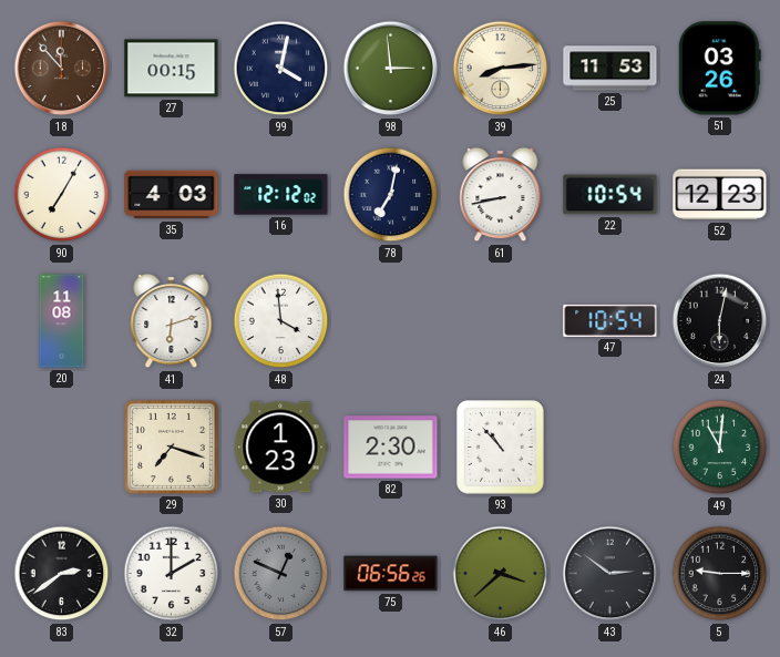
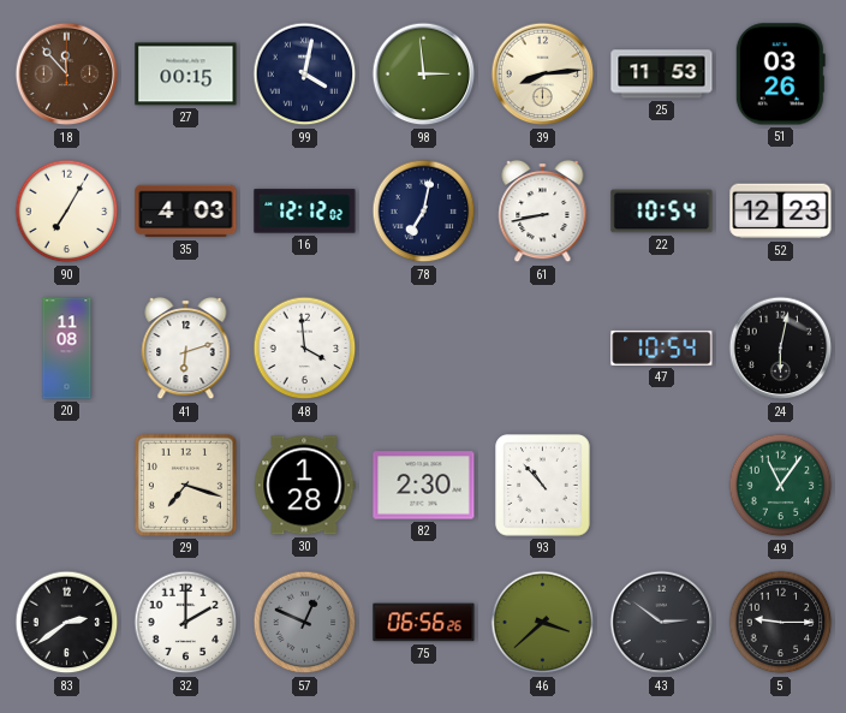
30: 1:23 -> 1:28
49: 11:01 -> 11:06
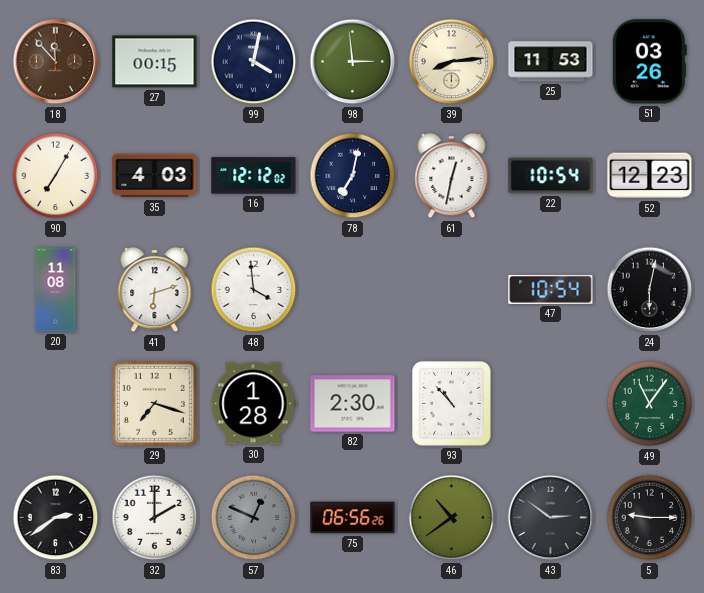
61: 8:43 -> 12:32
46: 3:38 -> 10:39
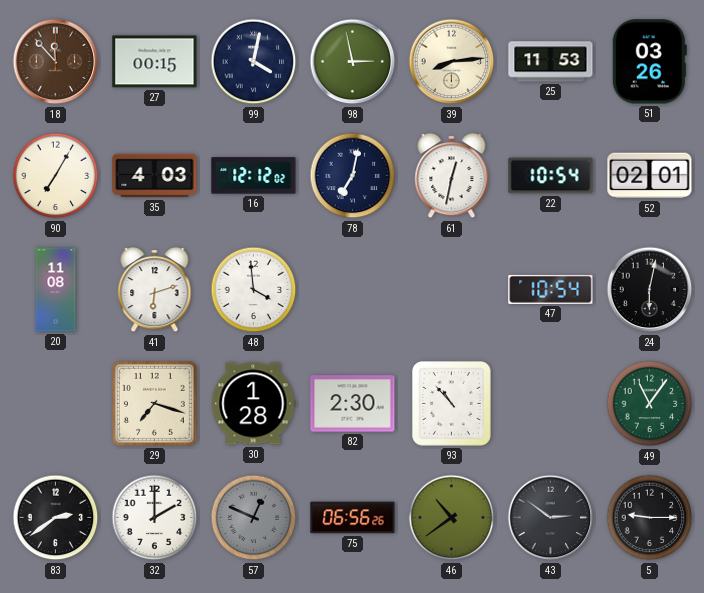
98: 2:59 -> 2:58
52: 12:23 -> 02:01
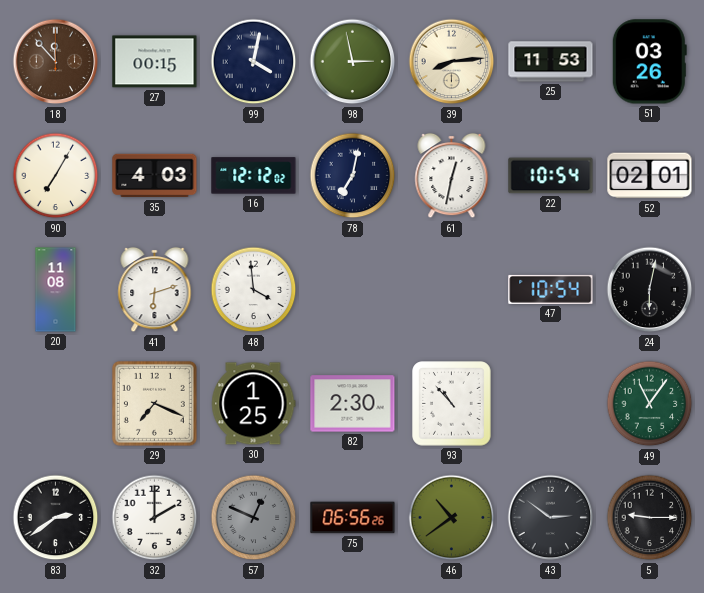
29: 7:18 -> 7:19
30: 1:28 -> 1:25
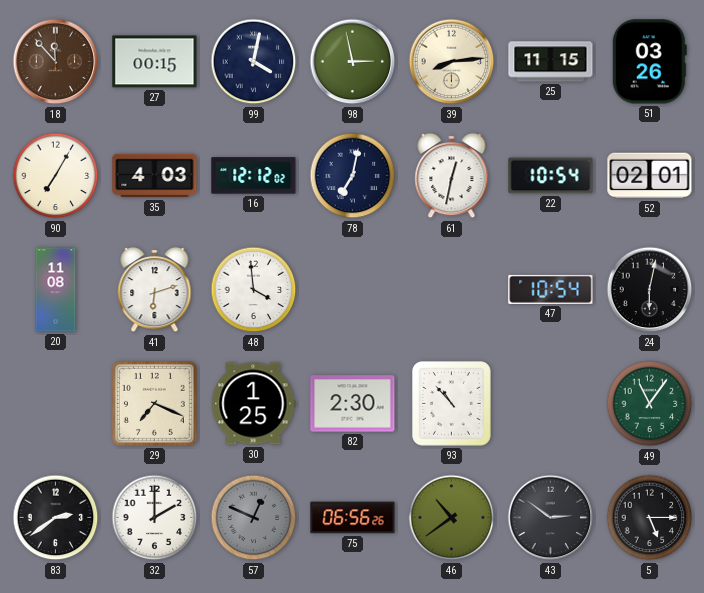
25: 11:53 -> 11:15
5: 9:15 -> 5:15
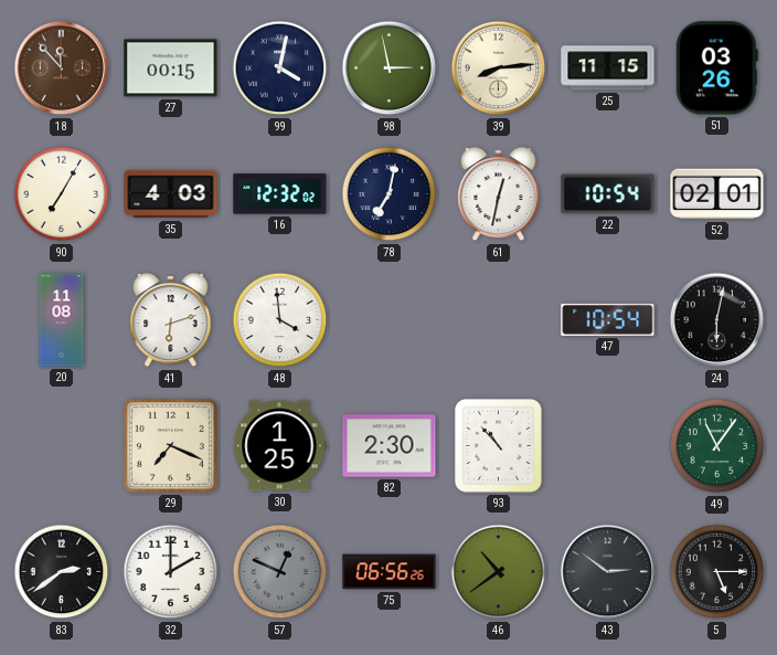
16: 12:12 -> 12:32
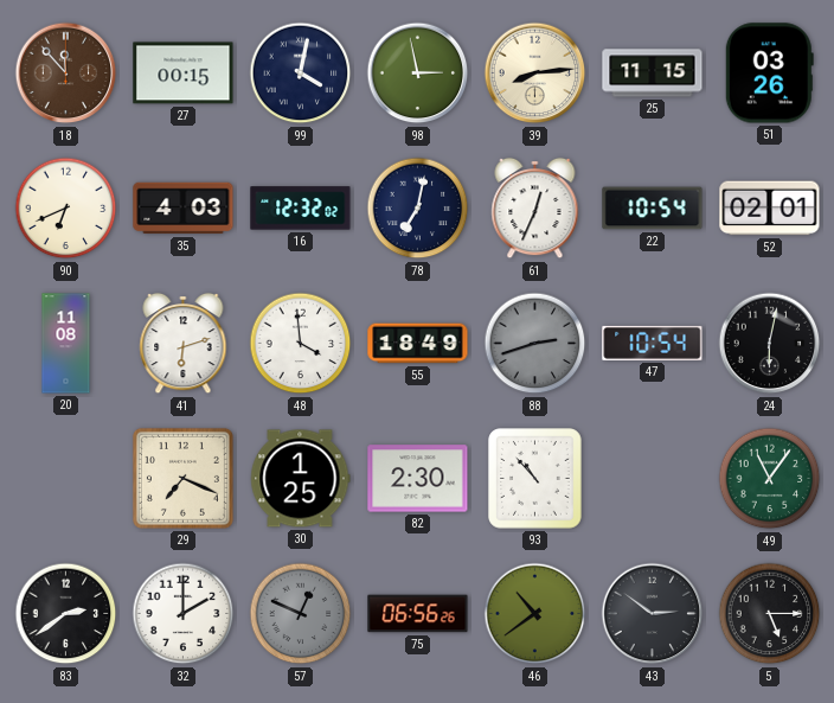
90: 7:05 -> 6:41
61: 12:32 -> 12:34
55: none -> 18:49
88: none -> 2:42
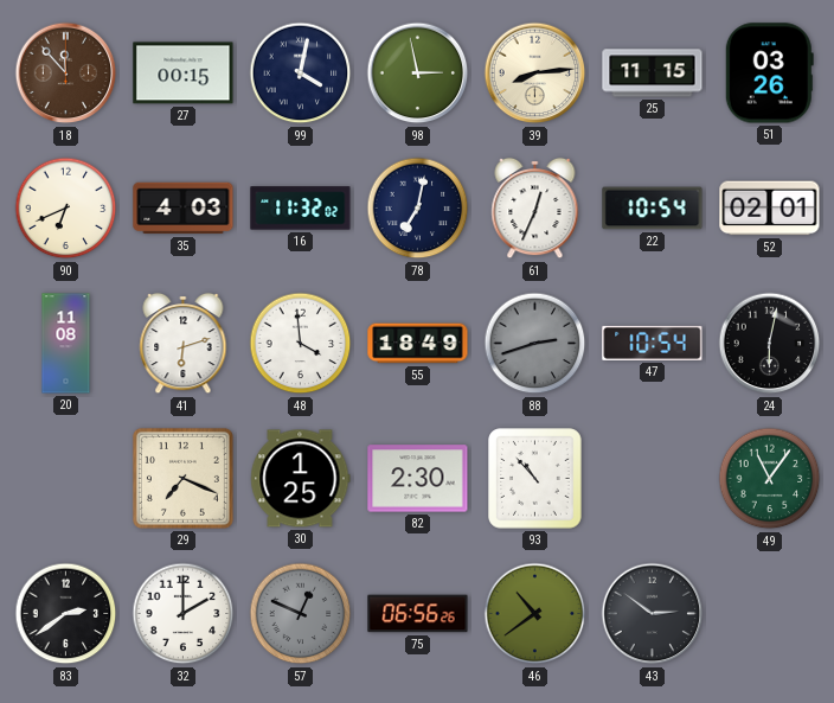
16: 12:32 -> 11:32
5: 5:15 -> none
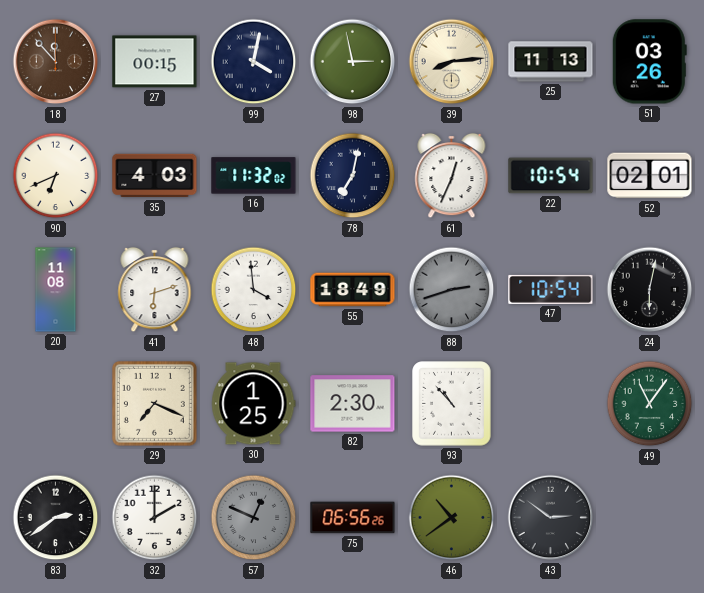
25: 11:15 -> 11:13
